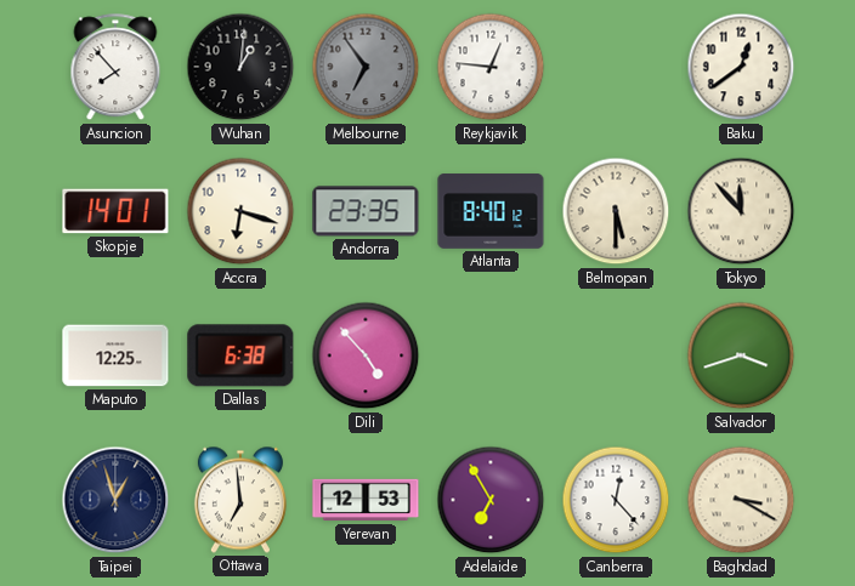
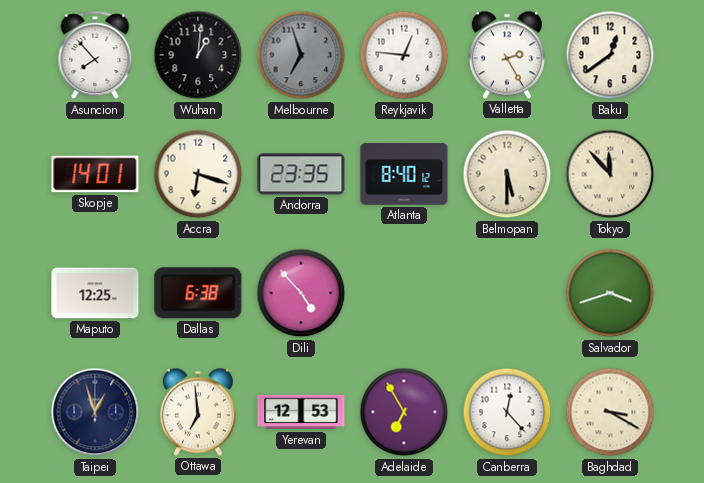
Melbourne: 6:54 -> 6:57
Valletta: none -> 2:25
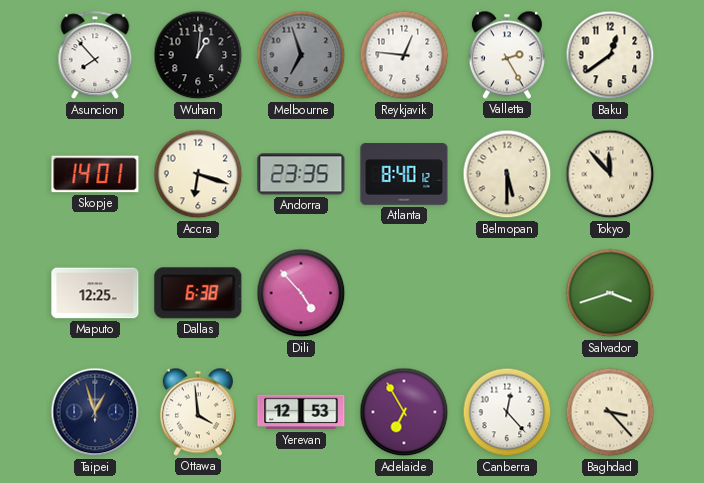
Ottawa: 6:59 -> 3:59
Baghdad: 3:20 -> 3:23
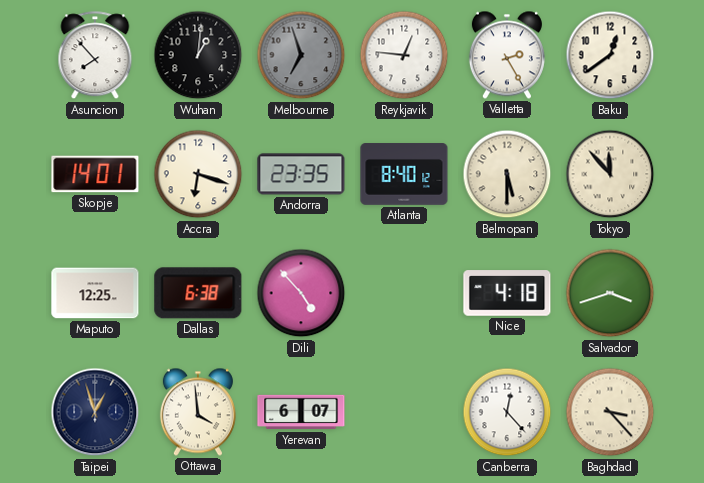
Nice: none -> 4:18
Yerevan: 12:53 -> 6:07
Adelaide: 6:55 -> none
